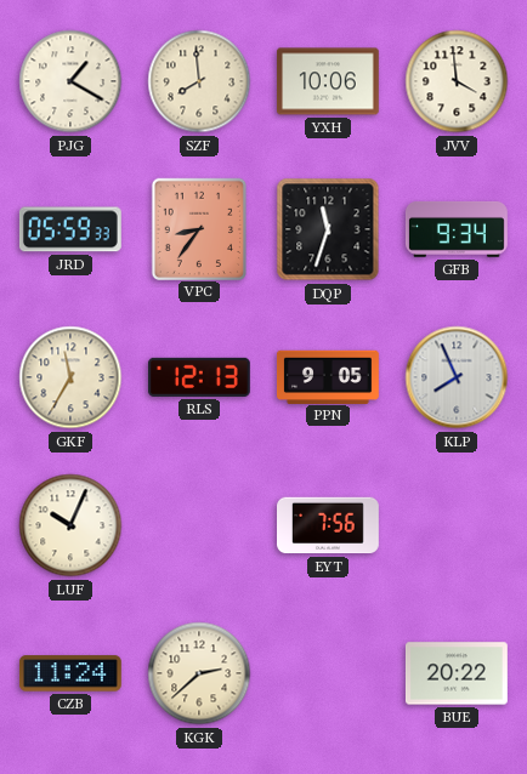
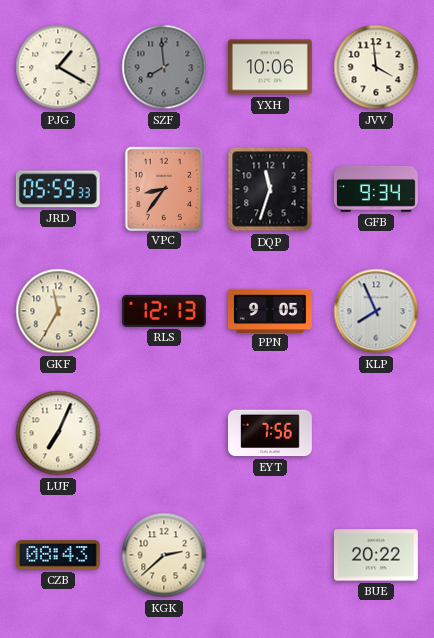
SZF dial: cream -> grey
LUF: 10:04 -> 7:04
CZB: 11:24 -> 08:43
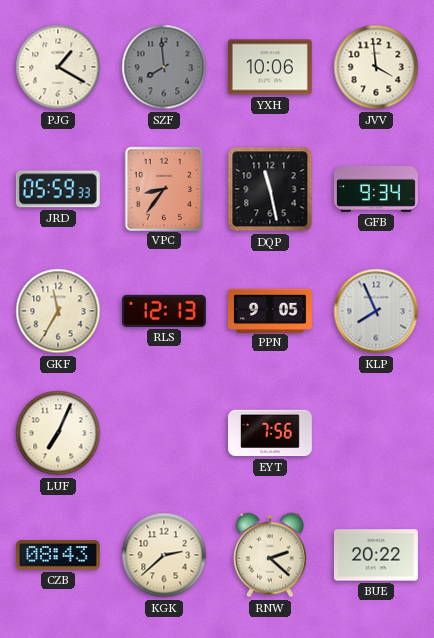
DQP: 11:33 -> 11:28
RNW: none -> 2:22
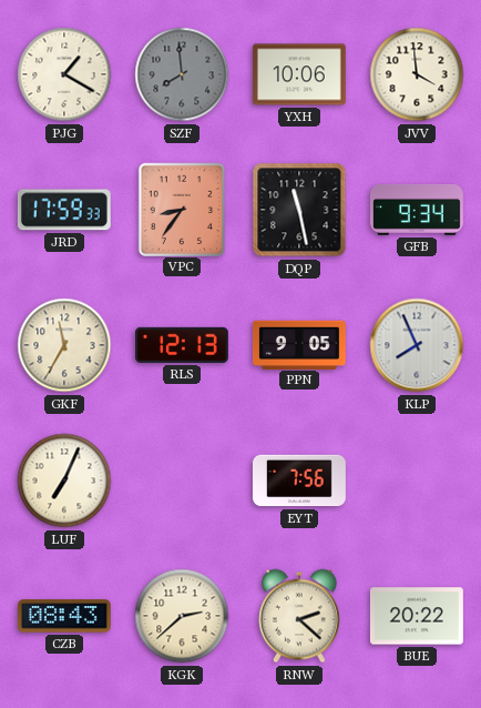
JRD: 05:59 -> 17:59
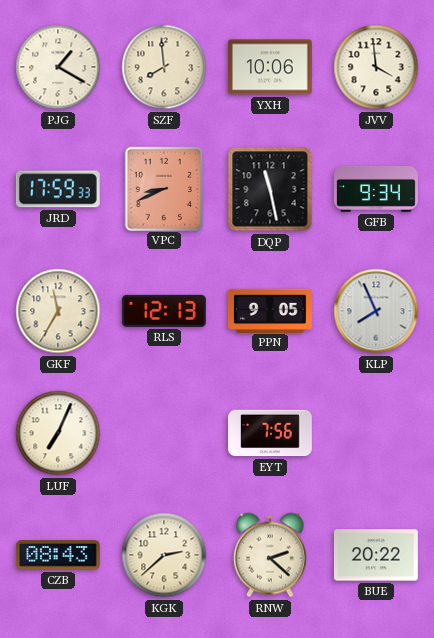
SZF dial: grey -> cream
VPC: 8:36 -> 8:41
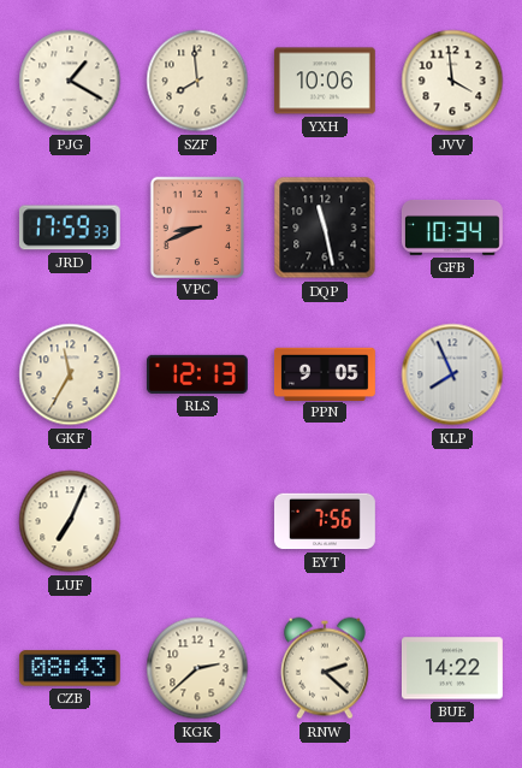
GFB: 9:34 -> 10:34
BUE: 20:22 -> 14:22
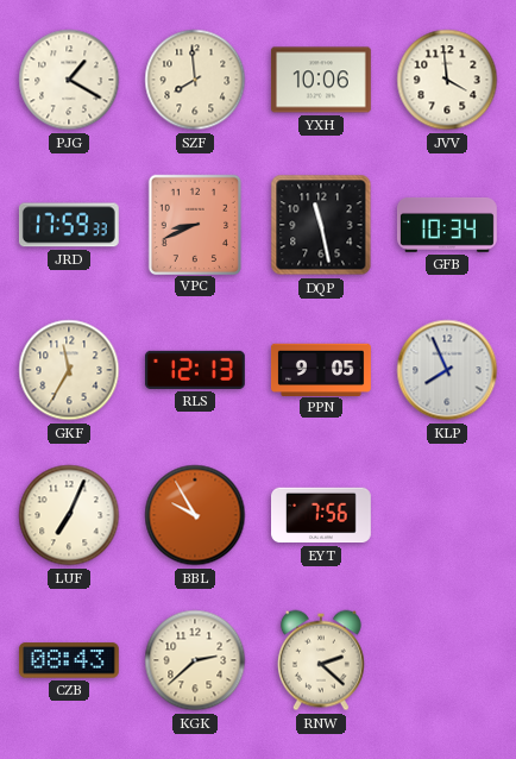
BBL: none -> 9:55
BUE: 14:22 -> none
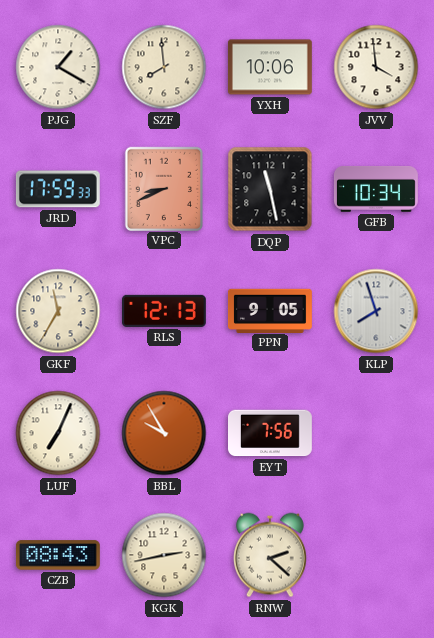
KLP: 7:56 -> 7:57
KGK: 2:38 -> 2:43
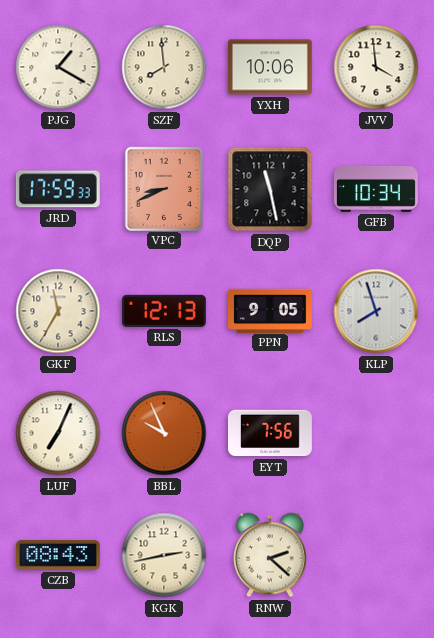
BBL: 9:55 -> 9:56
